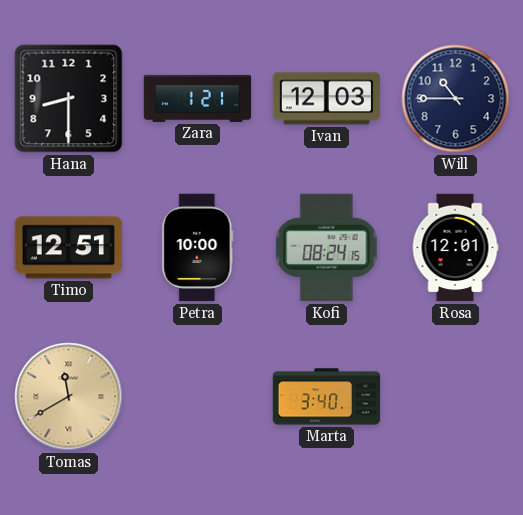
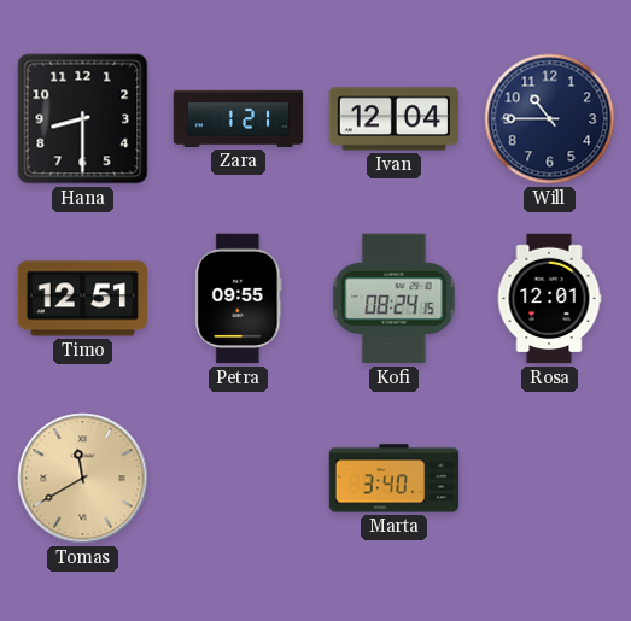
Ivan: 12:03 -> 12:04
Petra: 10:00 -> 09:55
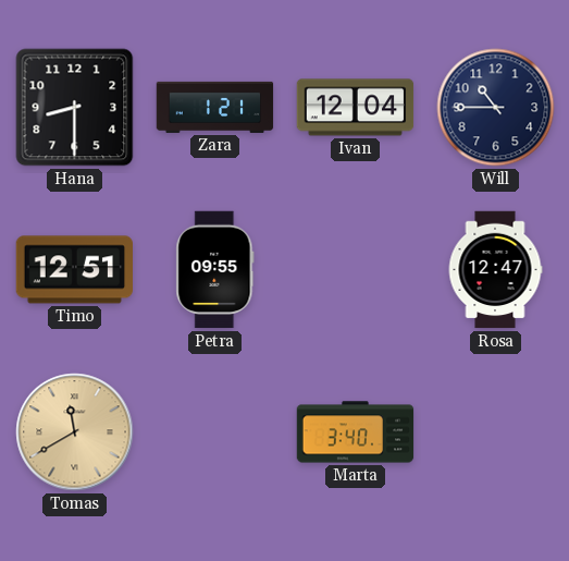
Kofi: 08:24 -> none
Rosa: 12:01 -> 12:47
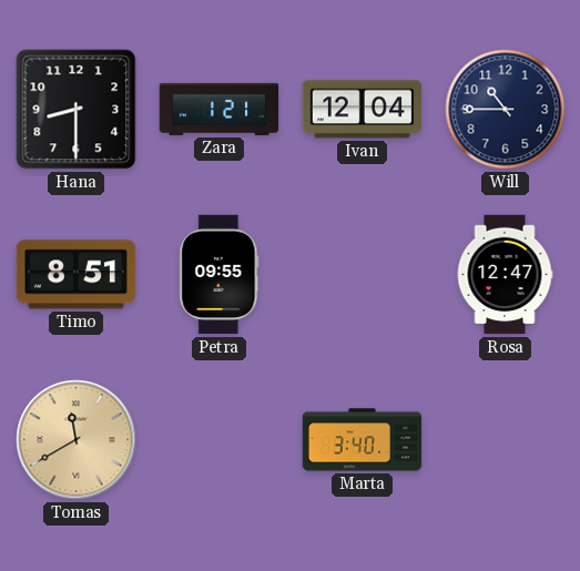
Timo: 12:51 -> 8:51
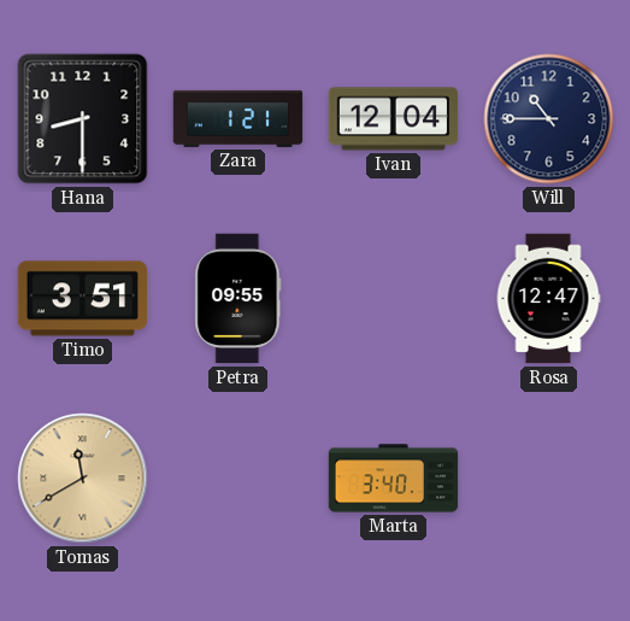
Timo: 8:51 -> 3:51
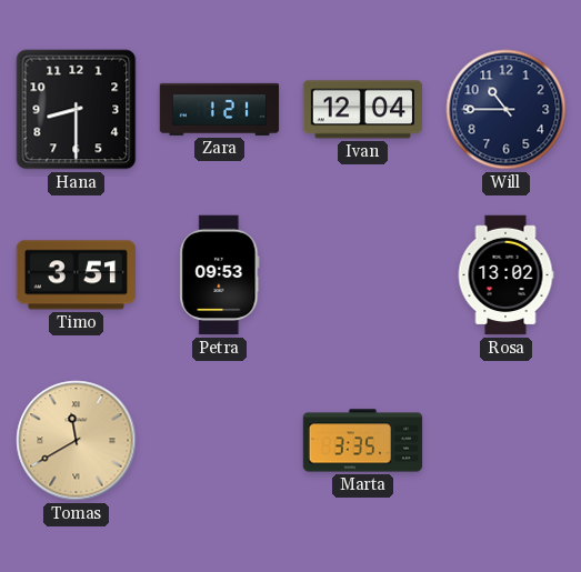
Petra: 09:55 -> 09:53
Rosa: 12:47 -> 13:02
Marta: 3:40 -> 3:35
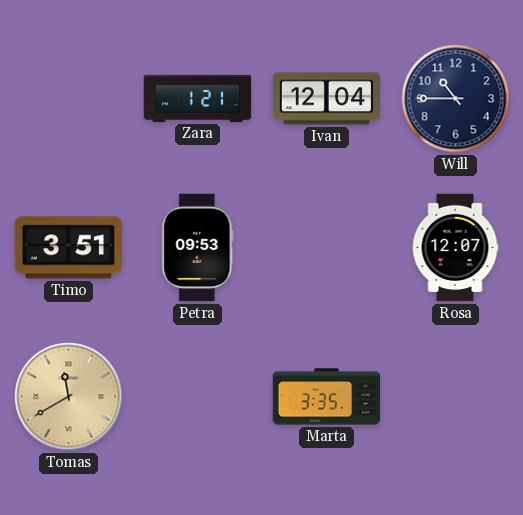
Hana: 8:30 -> none
Rosa: 13:02 -> 12:07
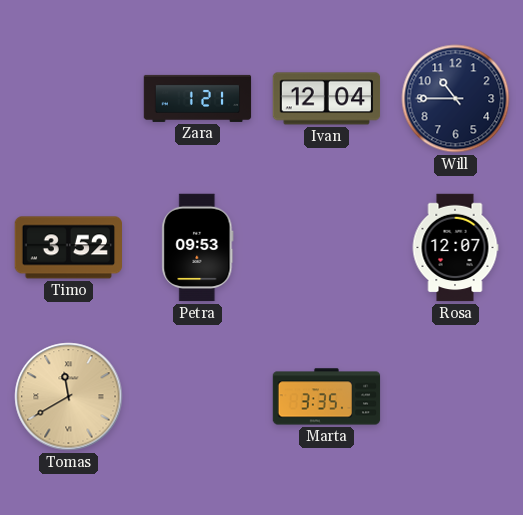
Timo: 3:51 -> 3:52
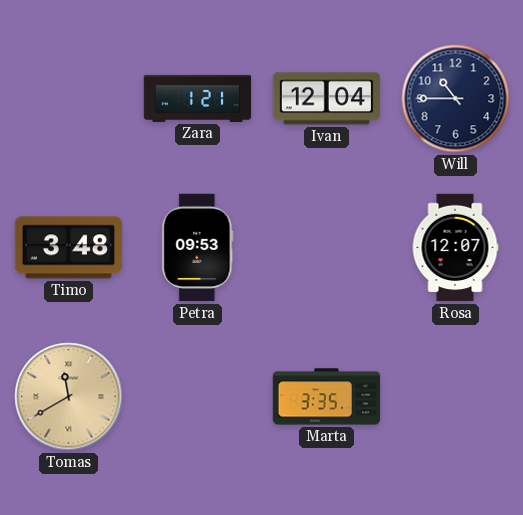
Timo: 3:52 -> 3:48
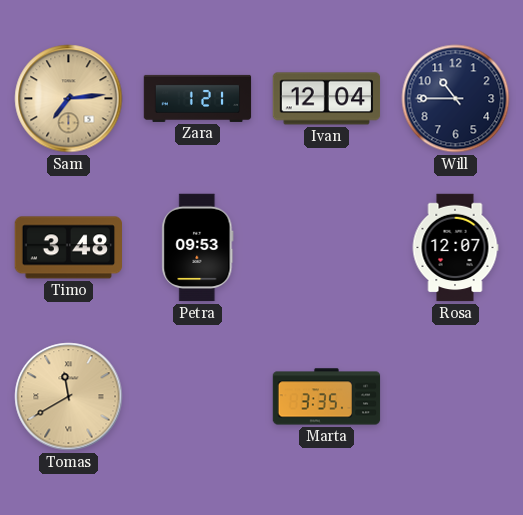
Sam: none -> 7:14
